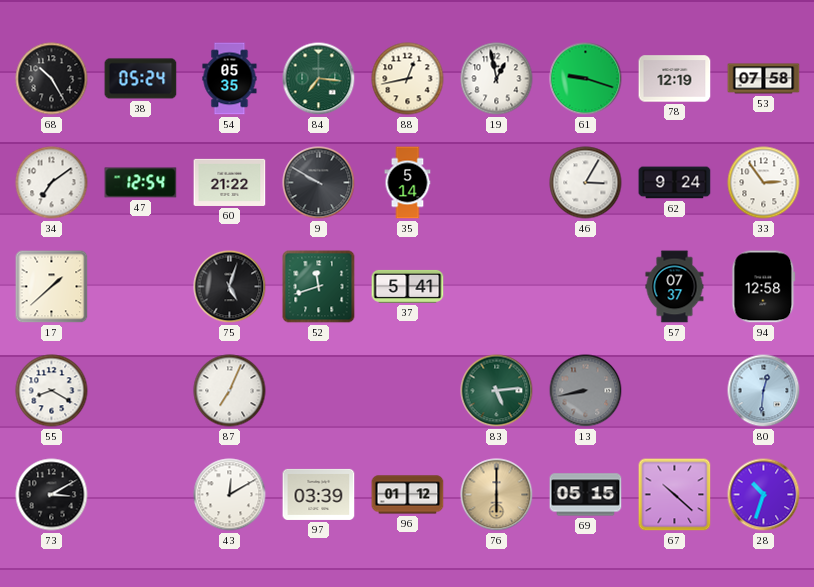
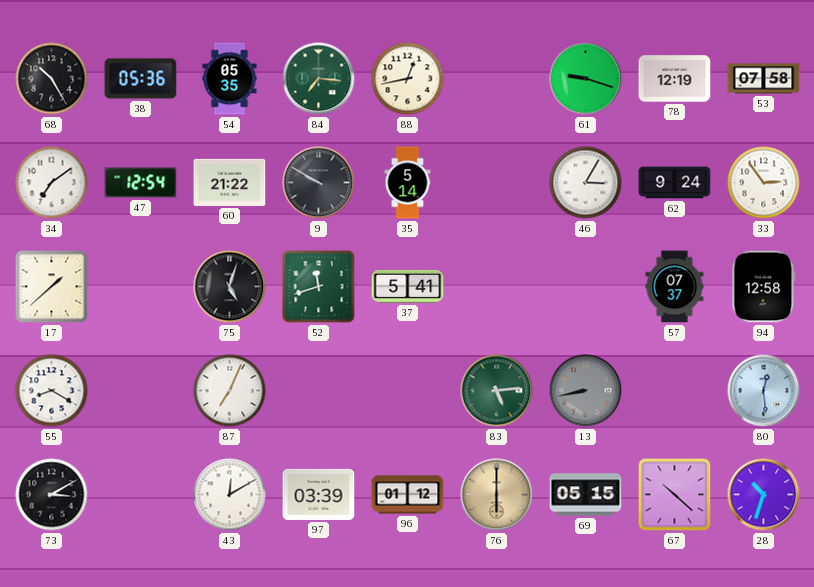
38: 05:24 -> 05:36
19: 12:58 -> none
80: 12:31 -> 12:29
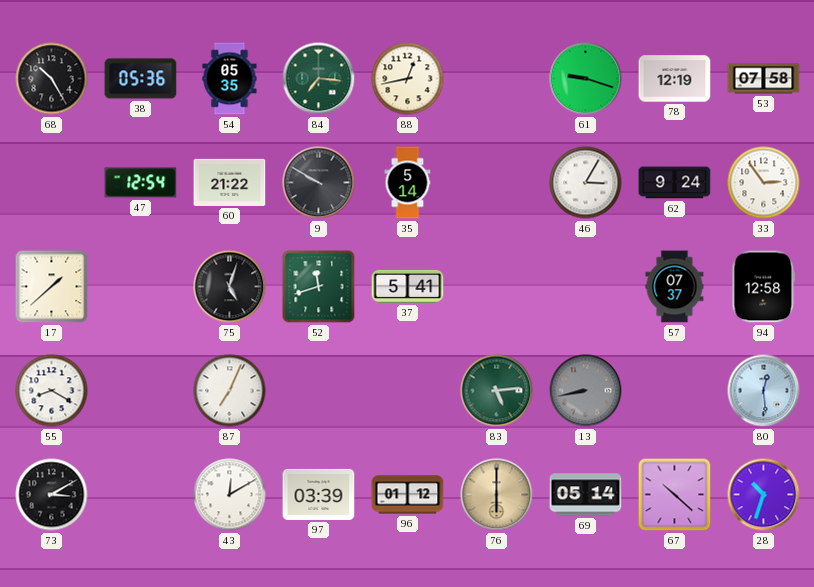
34: 7:09 -> none
69: 05:15 -> 05:14
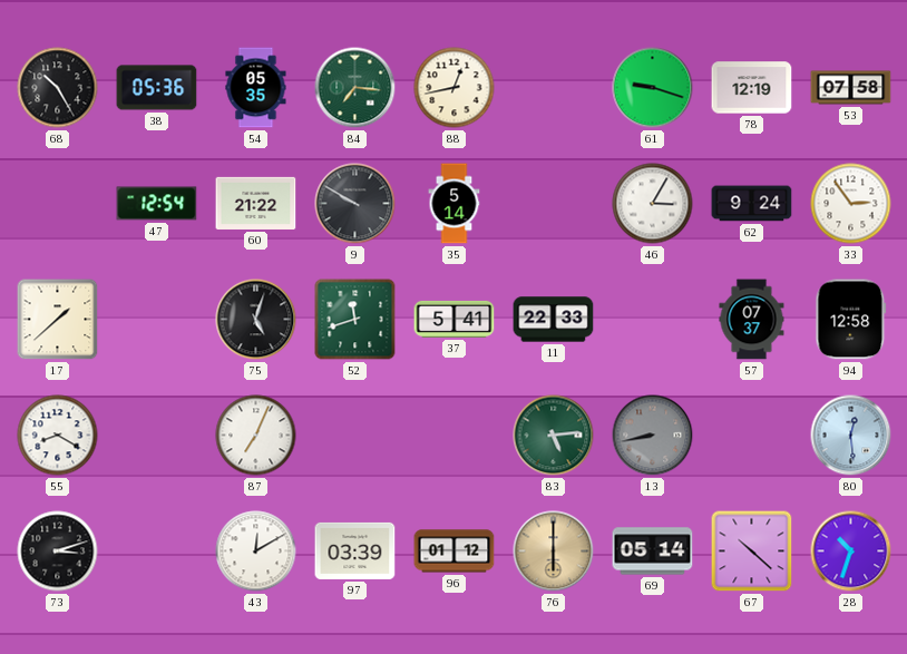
11: none -> 22:33
73: 3:10 -> 3:12
